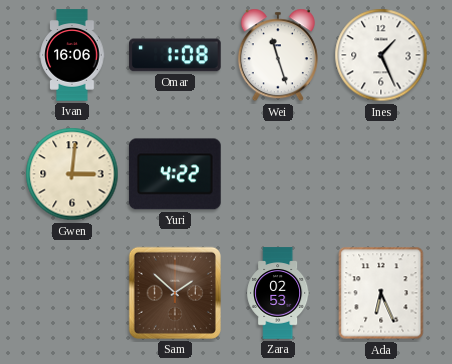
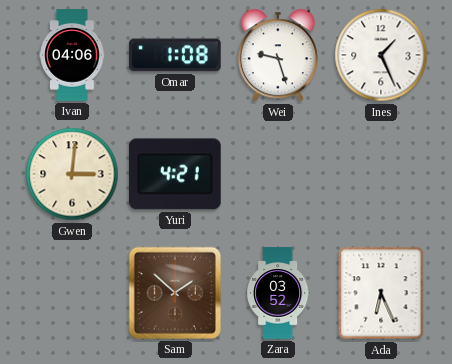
Ivan: 16:06 -> 04:06
Wei: 11:27 -> 9:27
Yuri: 4:22 -> 4:21
Zara: 02:53 -> 03:52
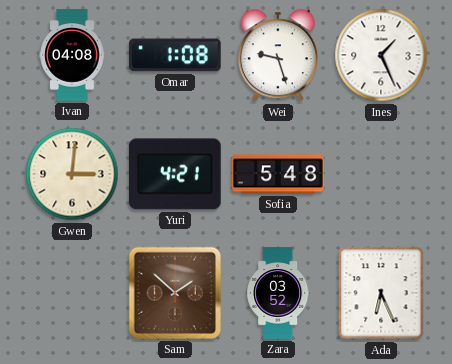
Ivan: 04:06 -> 04:08
Sofia: none -> 5:48
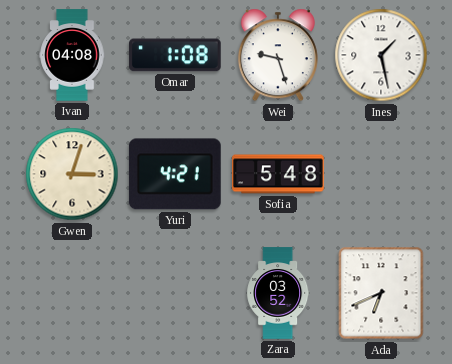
Ines: 1:26 -> 1:28
Gwen: 3:01 -> 3:03
Sam: 1:52 -> none
Ada: 6:26 -> 6:41
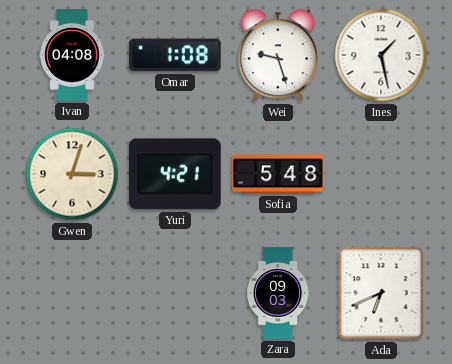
Zara: 03:52 -> 09:03
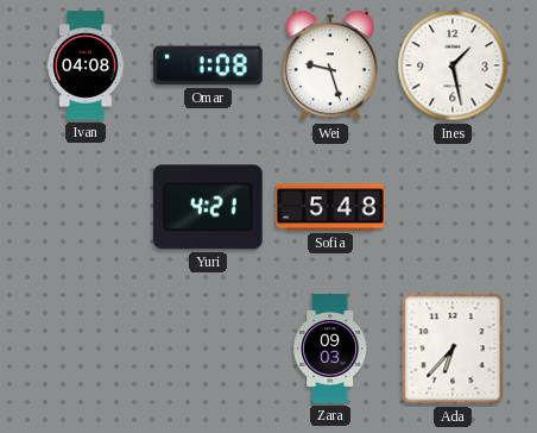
Gwen: 3:03 -> none
Ada: 6:41 -> 6:37
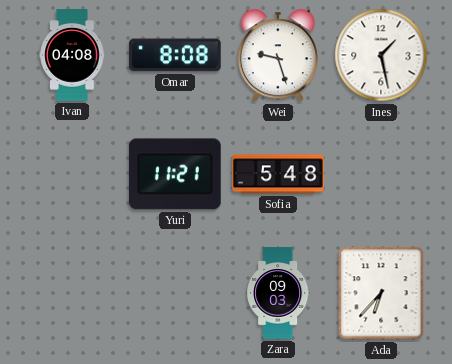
Omar: 1:08 -> 8:08
Yuri: 4:21 -> 11:21
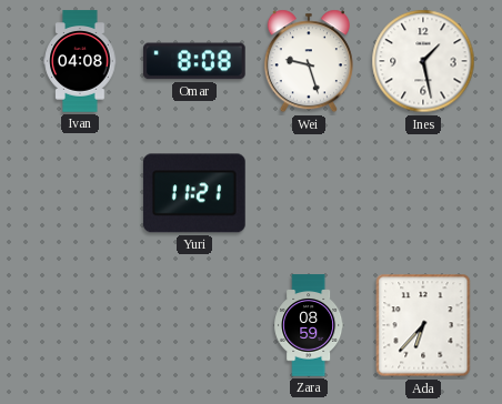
Sofia: 5:48 -> none
Zara: 09:03 -> 08:59
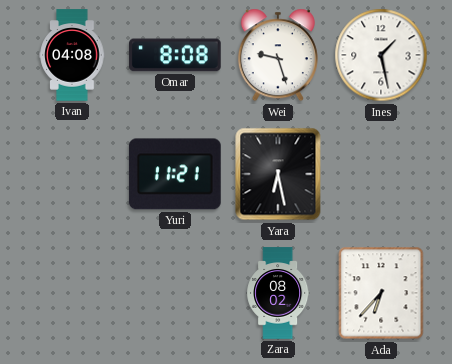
Yara: none -> 6:28
Zara: 08:59 -> 08:02
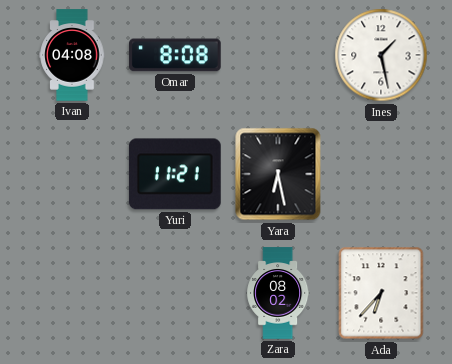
Wei: 9:27 -> none
